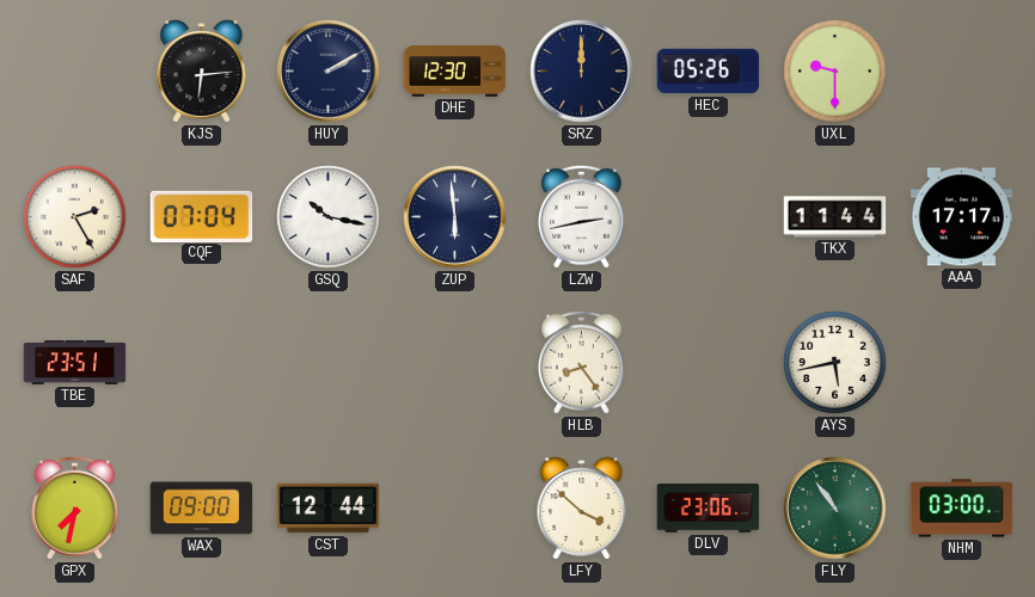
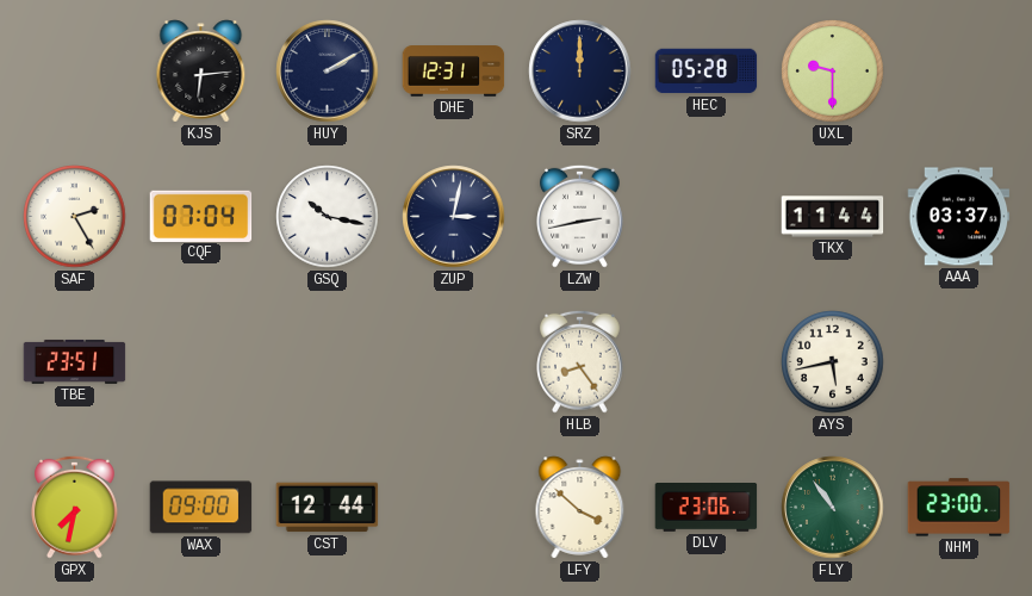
DHE: 12:30 -> 12:31
HEC: 05:26 -> 05:28
ZUP: 5:59 -> 3:02
AAA: 17:17 -> 03:37
NHM: 03:00 -> 23:00
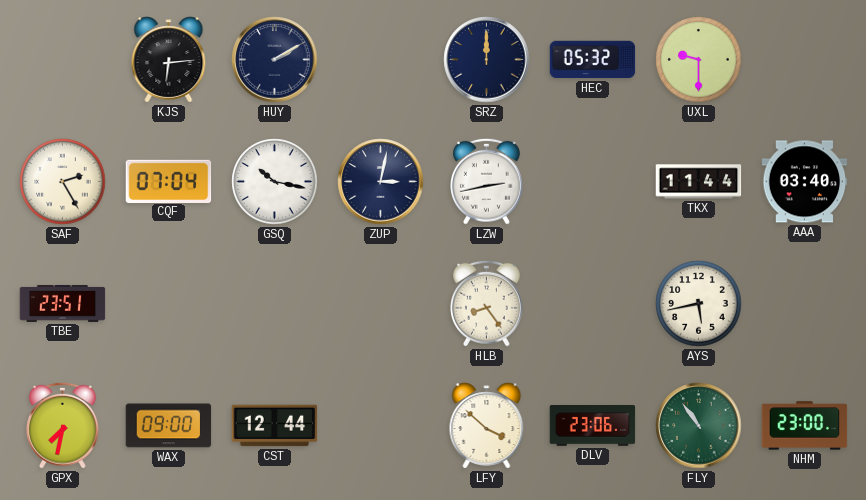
DHE: 12:31 -> none
HEC: 05:28 -> 05:32
AAA: 03:37 -> 03:40
